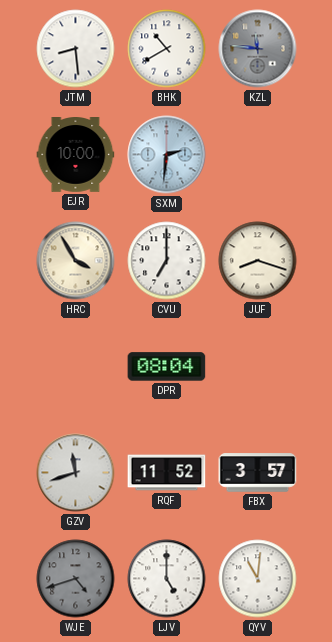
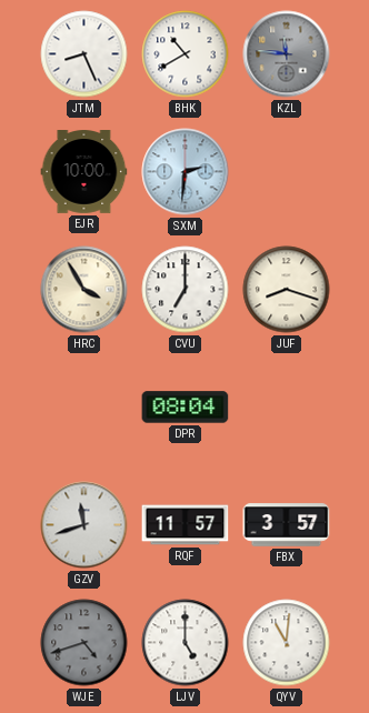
JTM: 8:29 -> 8:26
RQF: 11:52 -> 11:57
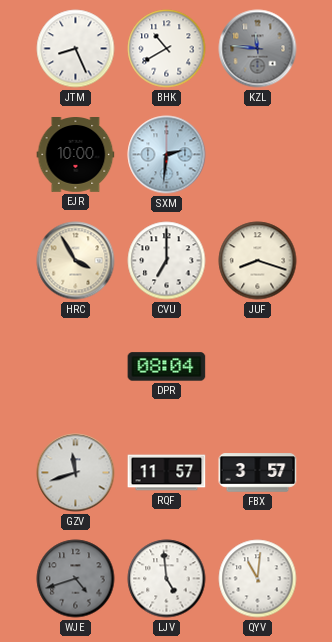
LJV: 5:00 -> 4:59
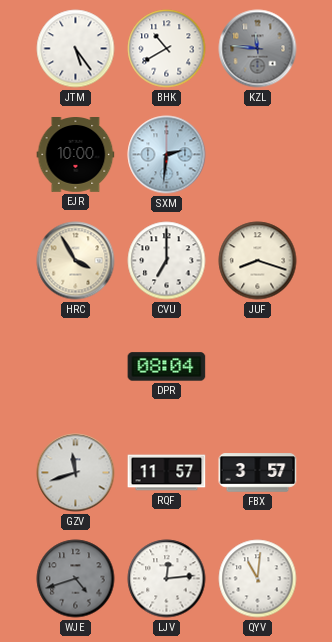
JTM: 8:26 -> 5:24
LJV: 4:59 -> 12:14
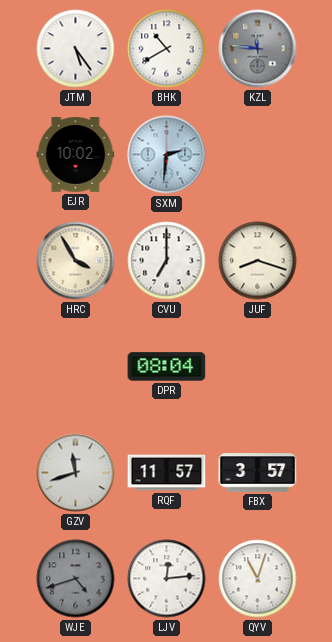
EJR: 10:00 -> 10:02
QYV: 11:01 -> 11:03
